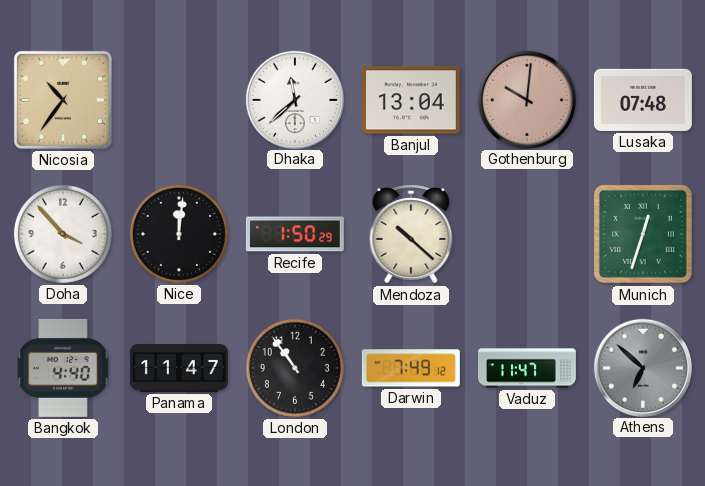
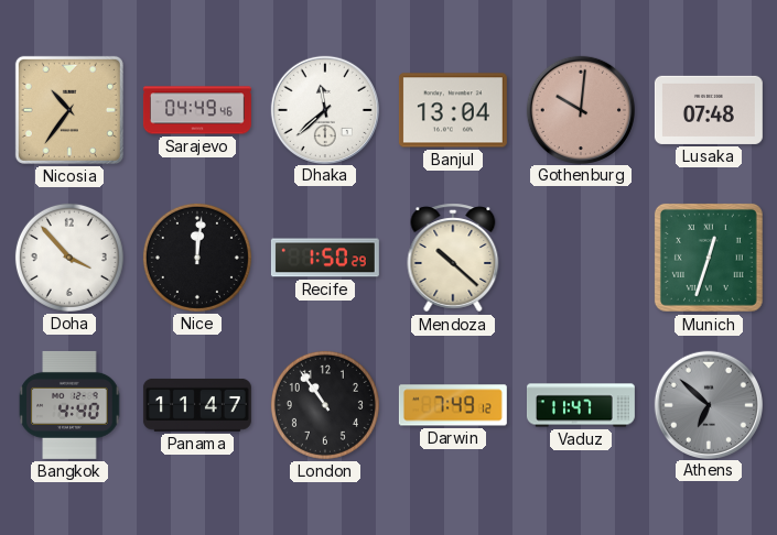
Sarajevo: none -> 04:49
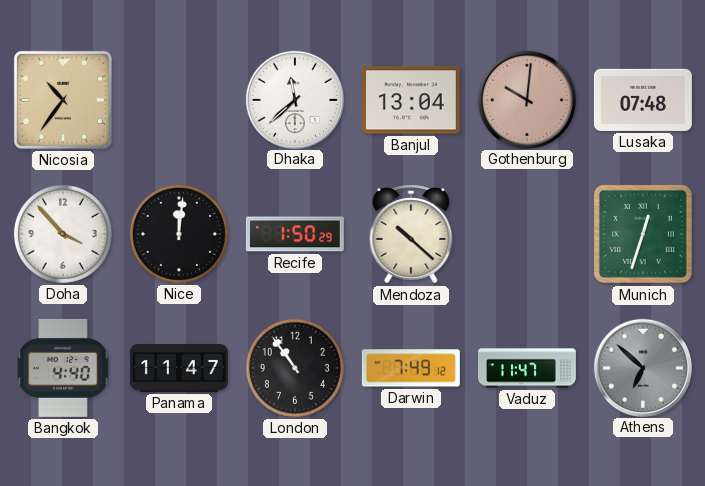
Sarajevo: 04:49 -> none
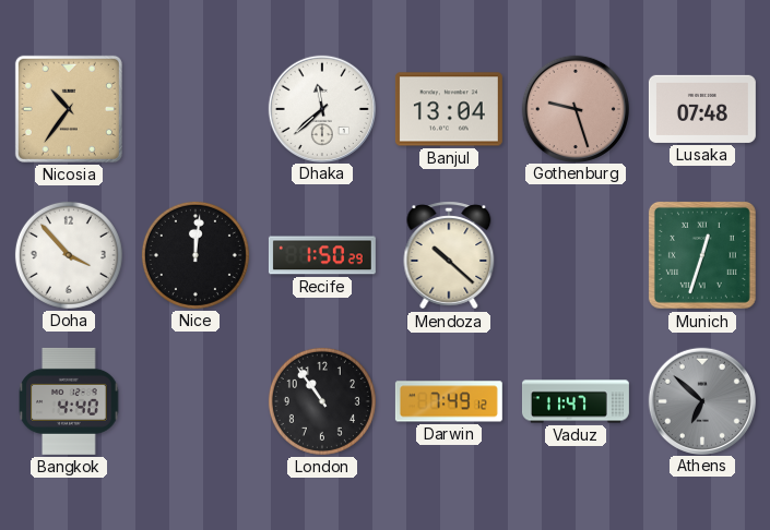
Gothenburg: 10:01 -> 9:27
Panama: 11:47 -> none
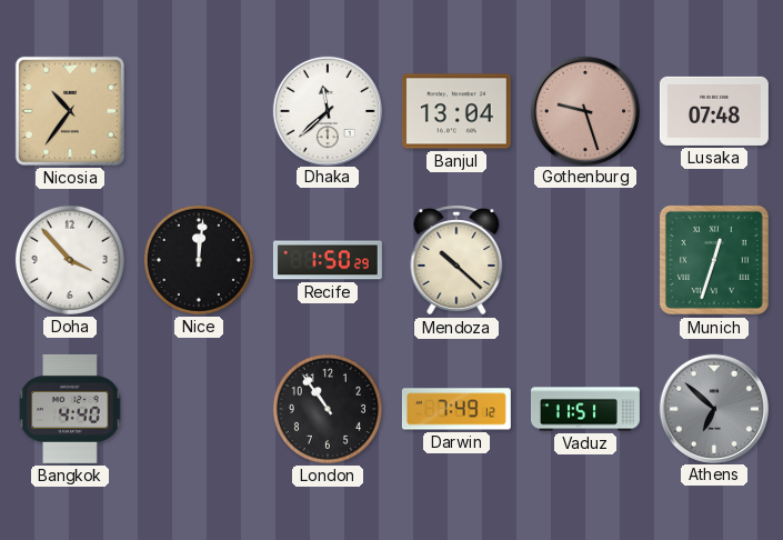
Vaduz: 11:47 -> 11:51
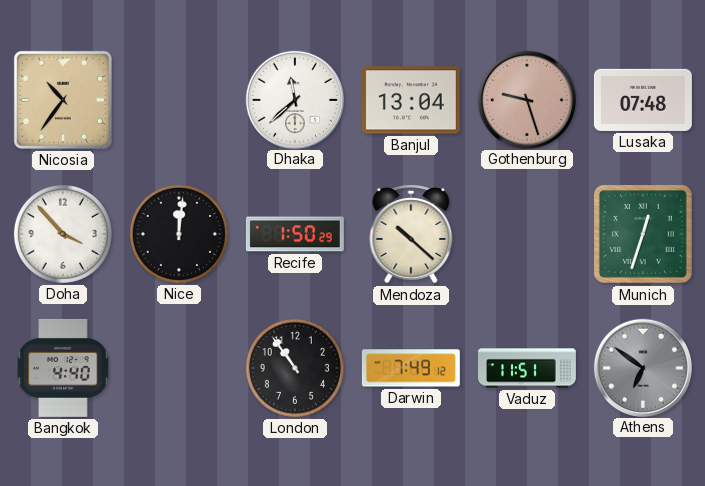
Athens: 6:52 -> 6:51
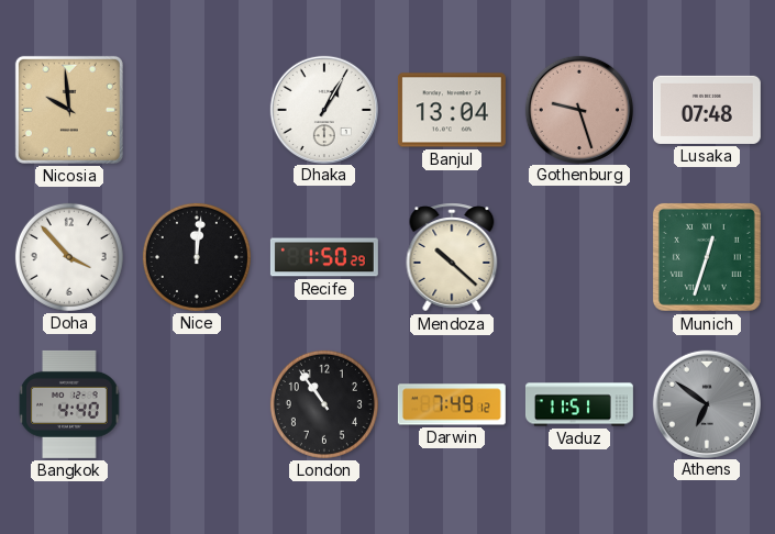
Nicosia: 10:36 -> 9:59
Dhaka: 11:38 -> 1:05
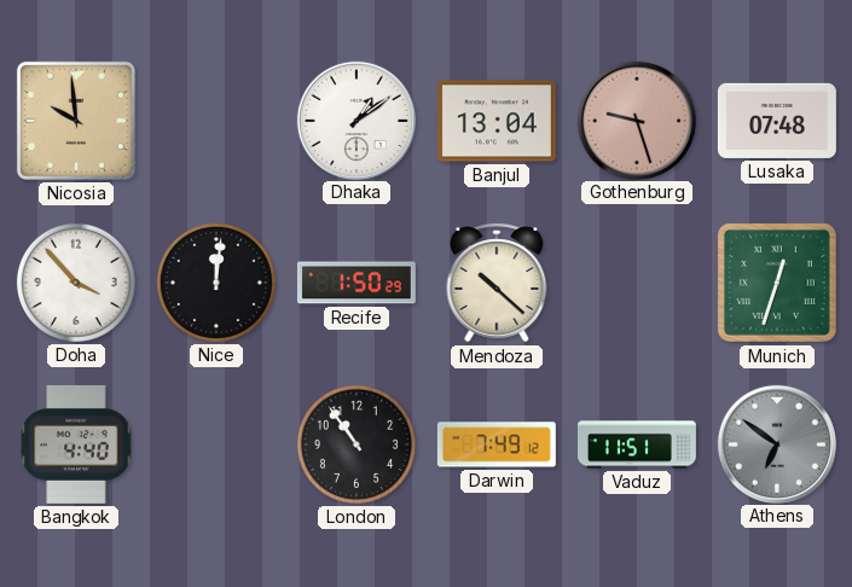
Dhaka: 1:05 -> 1:09
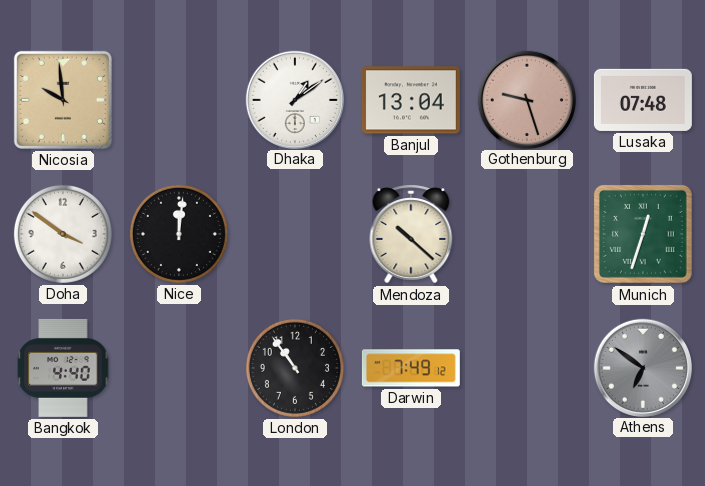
Doha: 3:53 -> 3:51
Recife: 1:50 -> none
Vaduz: 11:51 -> none
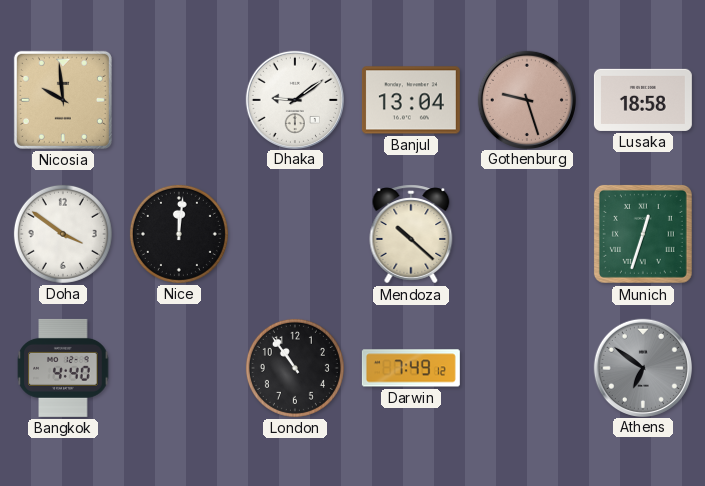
Dhaka: 1:09 -> 9:09
Lusaka: 07:48 -> 18:58
